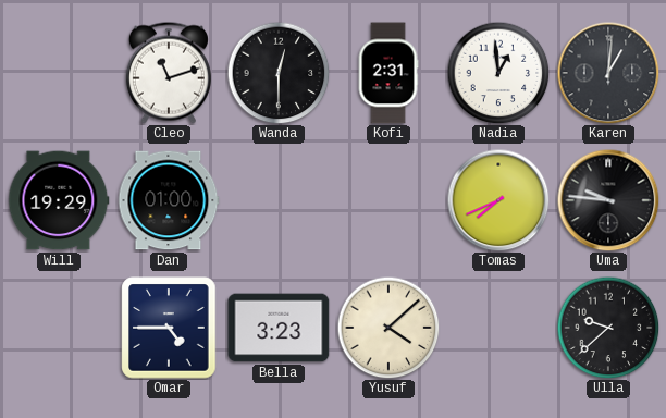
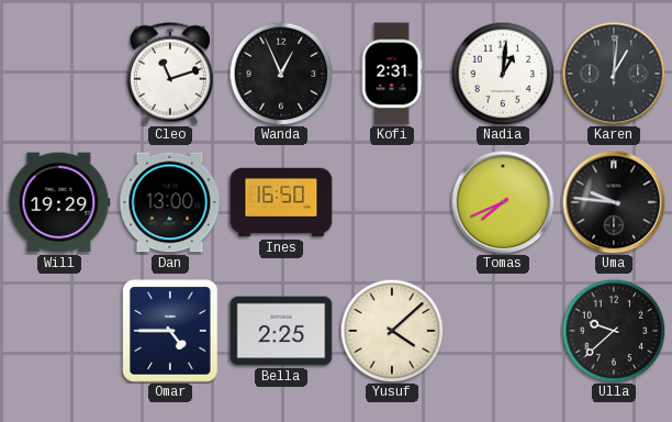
Wanda: 12:30 -> 12:56
Nadia: 12:59 -> 1:01
Dan: 01:00 -> 13:00
Ines: none -> 16:50
Bella: 3:23 -> 2:25
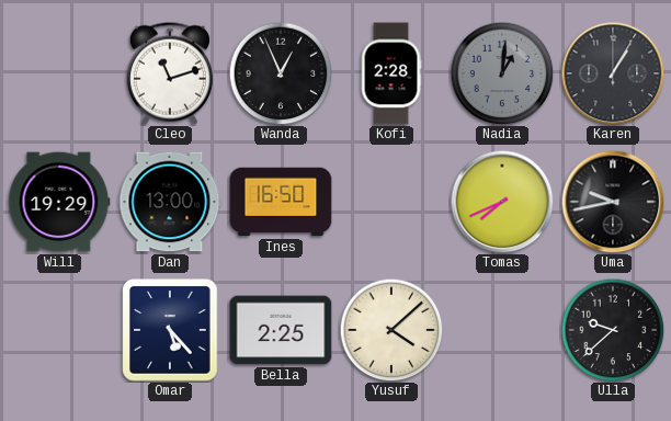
Kofi: 2:31 -> 2:28
Nadia dial: white -> grey
Karen: 1:01 -> 1:05
Uma: 9:46 -> 9:43
Omar: 4:45 -> 5:23
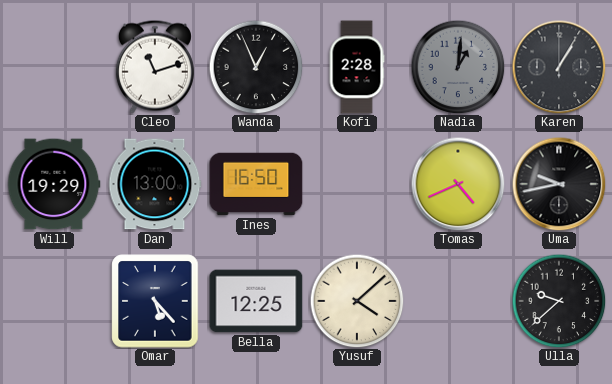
Tomas: 7:41 -> 4:41
Bella: 2:25 -> 12:25
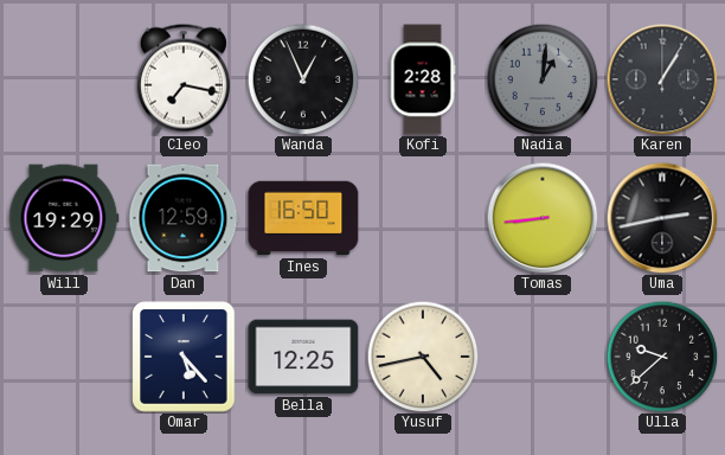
Cleo: 11:12 -> 7:17
Dan: 13:00 -> 12:59
Tomas: 4:41 -> 8:44
Uma: 9:43 -> 2:43
Yusuf: 4:08 -> 4:43
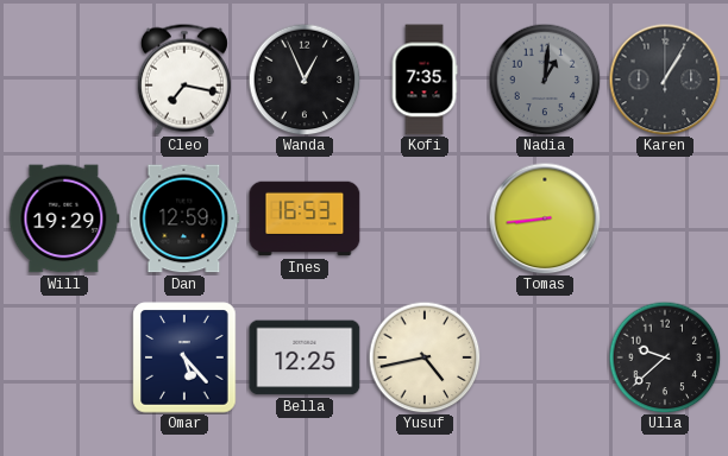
Kofi: 2:28 -> 7:35
Ines: 16:50 -> 16:53
Uma: 2:43 -> none
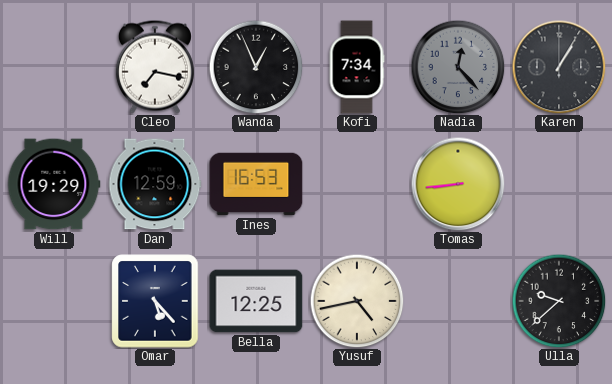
Kofi: 7:35 -> 7:34
Nadia: 1:01 -> 12:23
